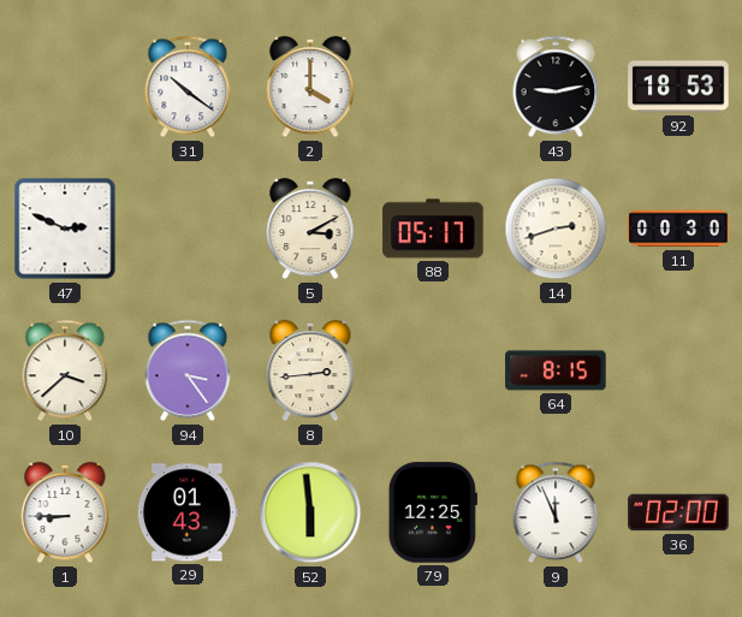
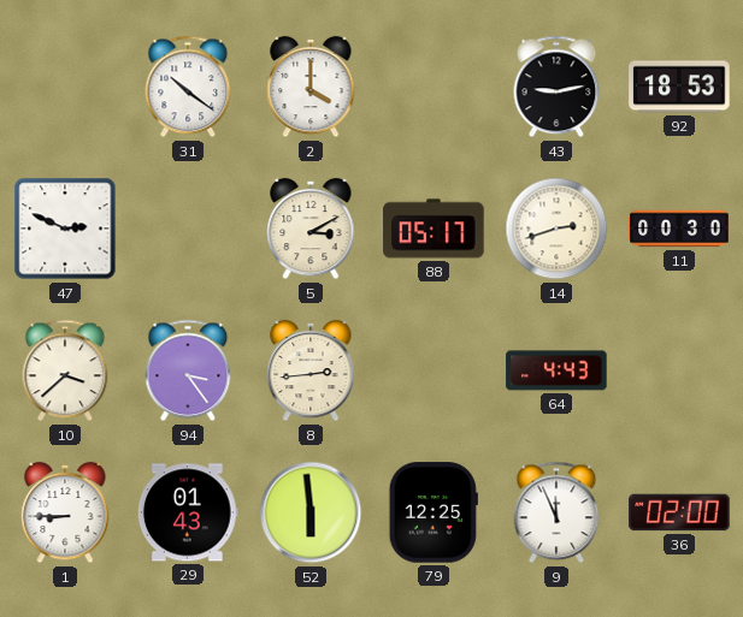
64: 8:15 -> 4:43
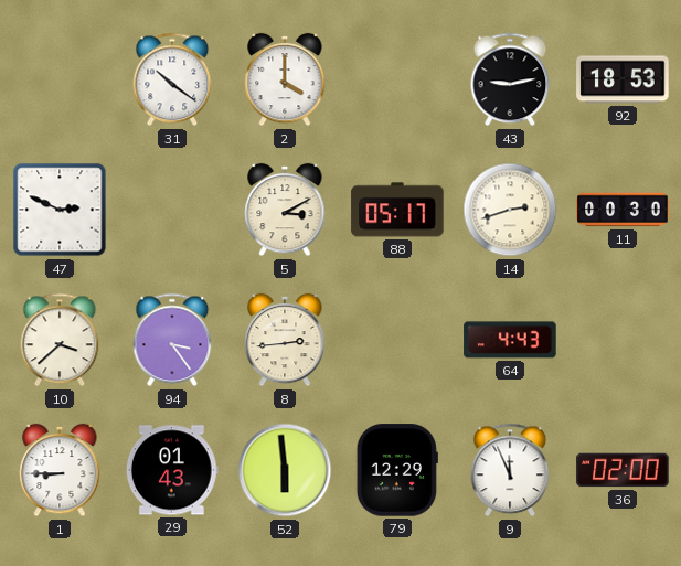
79: 12:25 -> 12:29
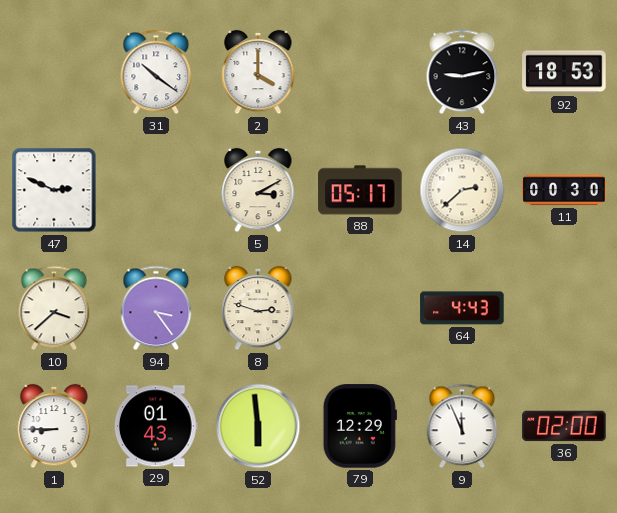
14: 2:42 -> 2:38
8: 2:44 -> 2:48
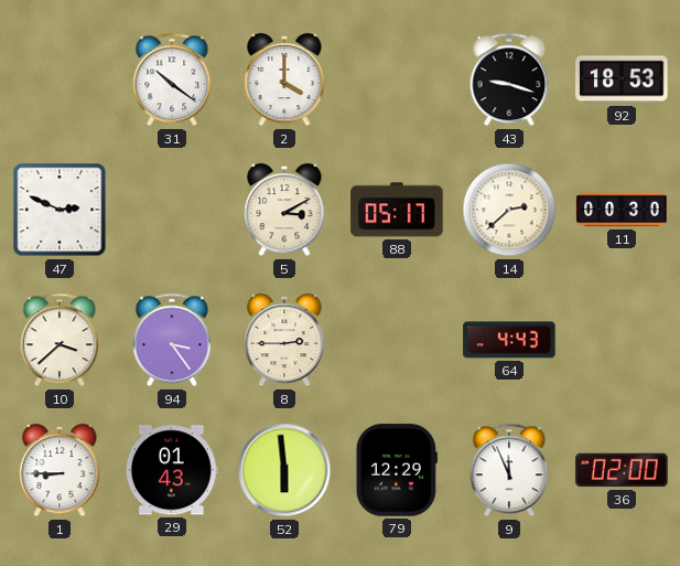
43: 9:13 -> 9:18
8: 2:48 -> 2:45
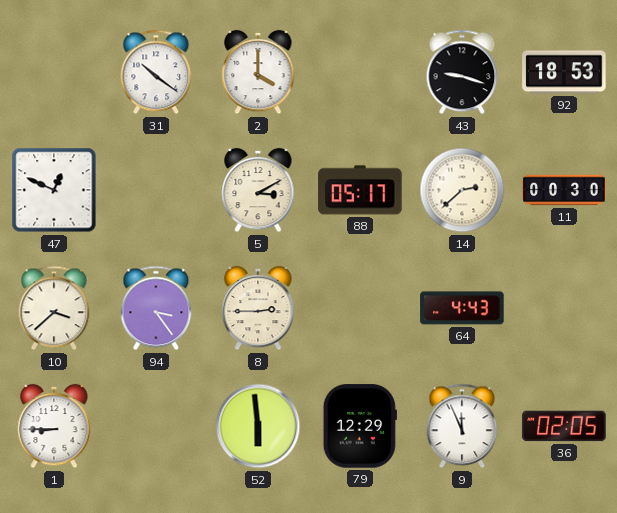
47: 2:49 -> 12:49
29: 01:43 -> none
36: 02:00 -> 02:05
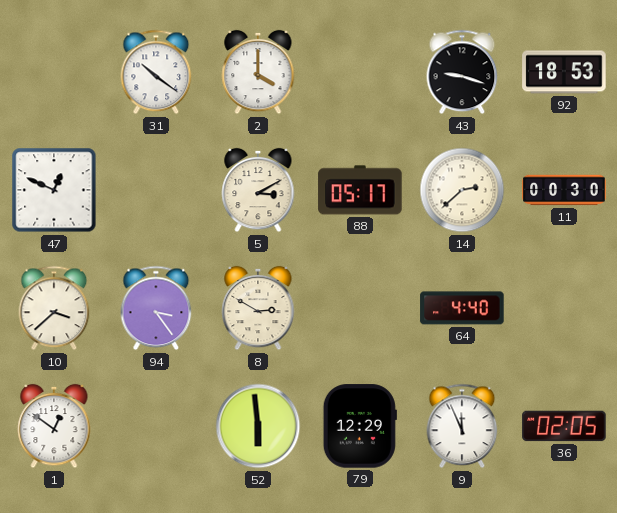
8: 2:45 -> 2:50
64: 4:43 -> 4:40
1: 8:45 -> 12:51
